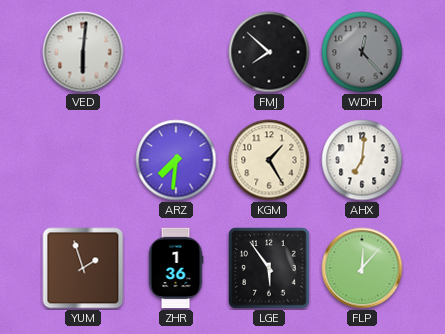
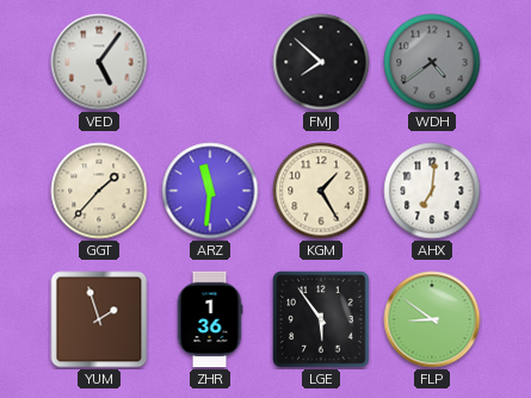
VED: 6:01 -> 5:06
WDH: 12:23 -> 4:39
GGT: none -> 1:37
ARZ: 7:31 -> 11:31
FLP: 12:07 -> 8:51
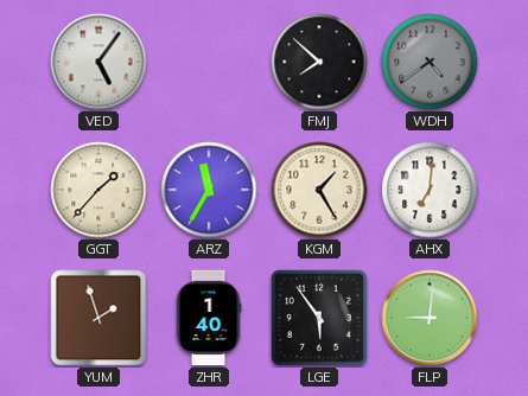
ARZ: 11:31 -> 11:35
ZHR: 1:36 -> 1:40
FLP: 8:51 -> 9:01
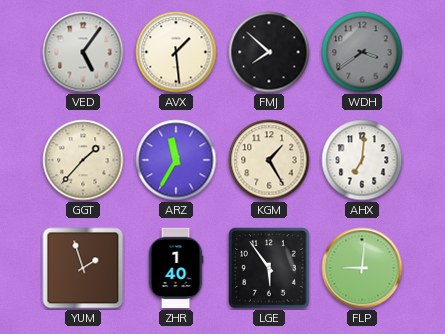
AVX: none -> 1:29
WDH: 4:39 -> 3:39
